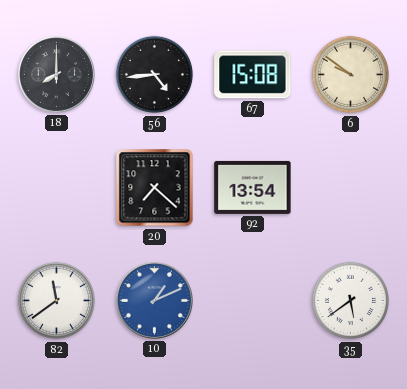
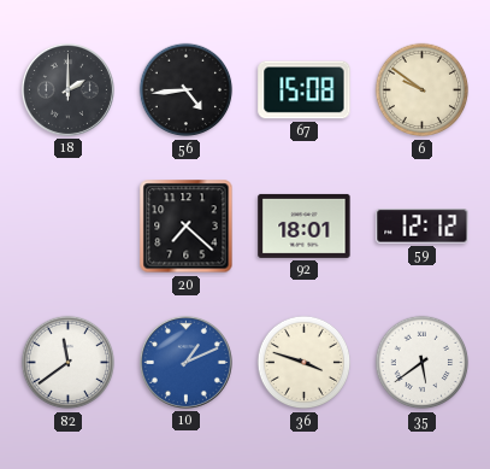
18: 8:00 -> 2:00
92: 13:54 -> 18:01
59: none -> 12:12
36: none -> 3:48
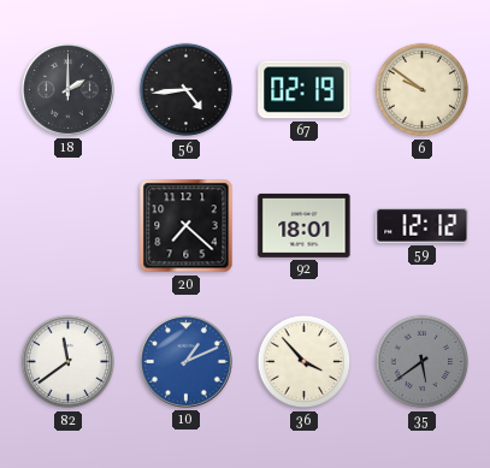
67: 15:08 -> 02:19
36: 3:48 -> 3:53
35 dial: white -> grey
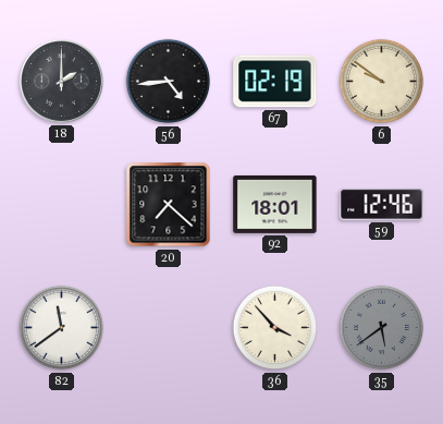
59: 12:12 -> 12:46
10: 1:11 -> none
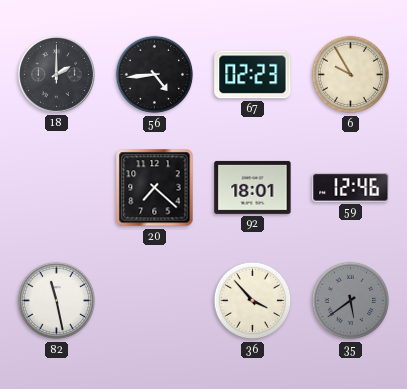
67: 02:19 -> 02:23
6: 9:51 -> 9:55
82: 11:39 -> 11:28
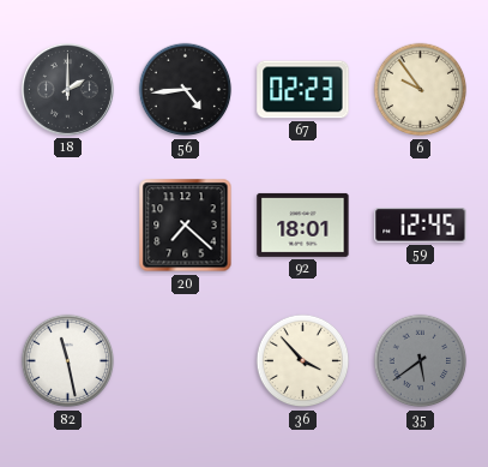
6: 9:55 -> 9:54
59: 12:46 -> 12:45
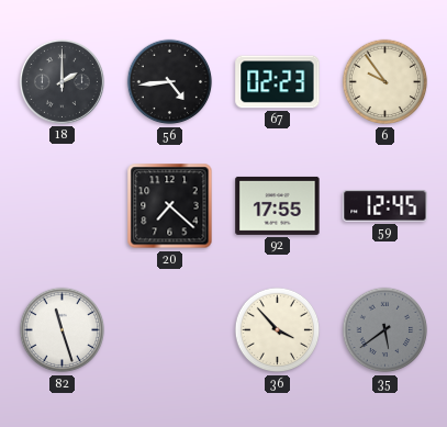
92: 18:01 -> 17:55
82: 11:28 -> 11:27
